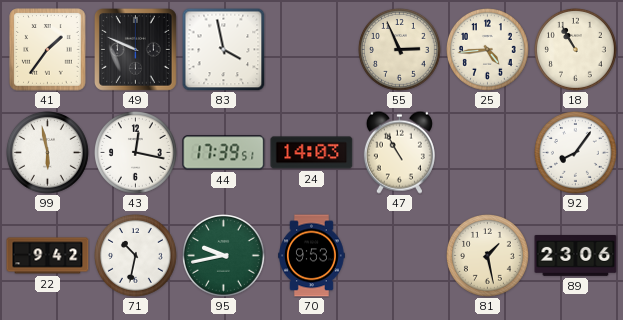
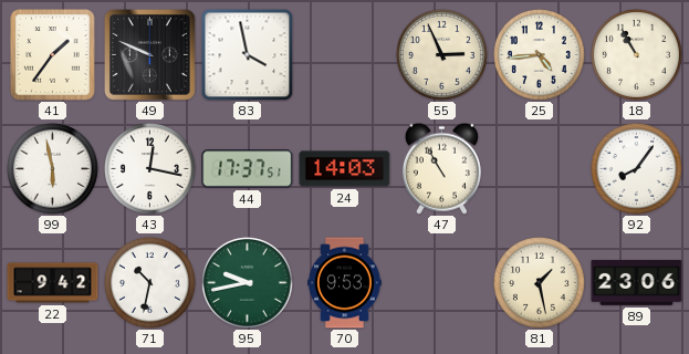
44: 17:39 -> 17:37
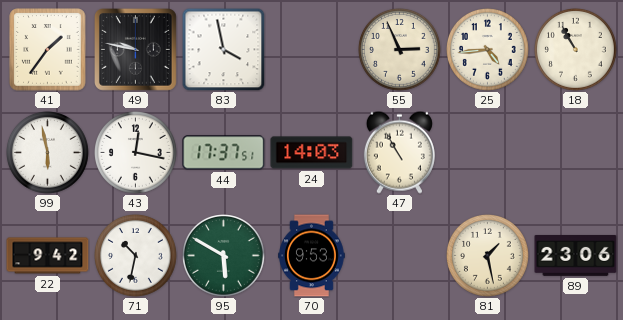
49: 9:49 -> 9:47
92: 8:06 -> none
95: 9:43 -> 5:50
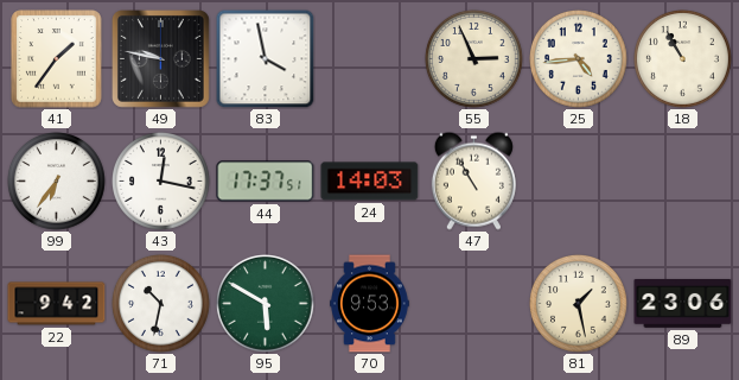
99: 5:58 -> 6:36
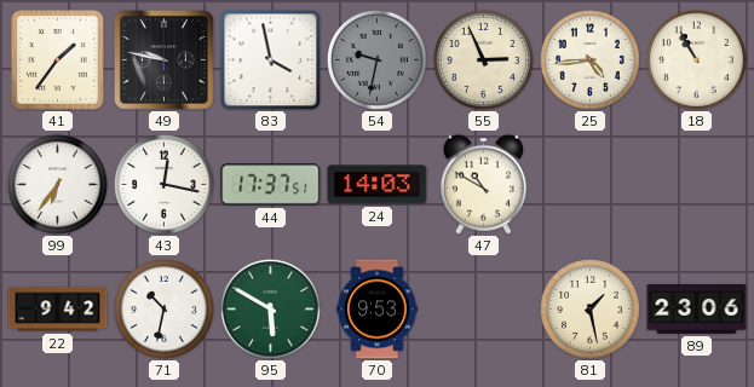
54: none -> 9:32
47: 10:55 -> 10:50
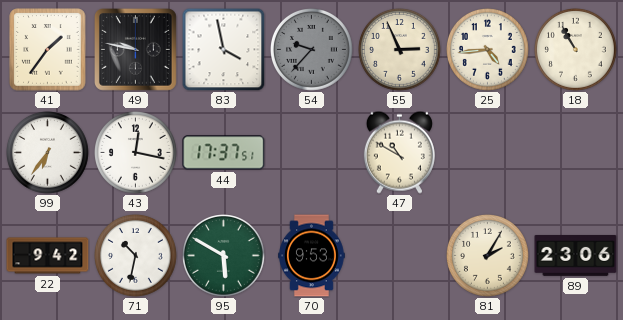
54: 9:32 -> 9:37
24: 14:03 -> none
81: 1:28 -> 2:05
